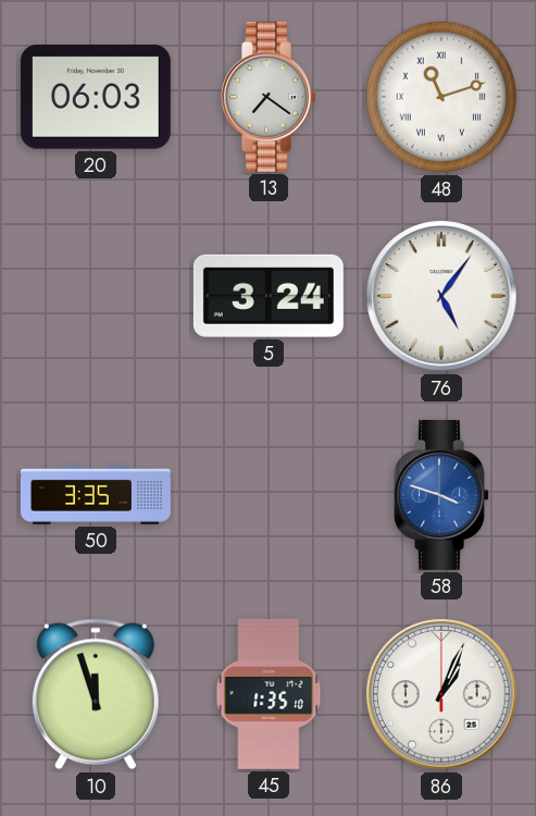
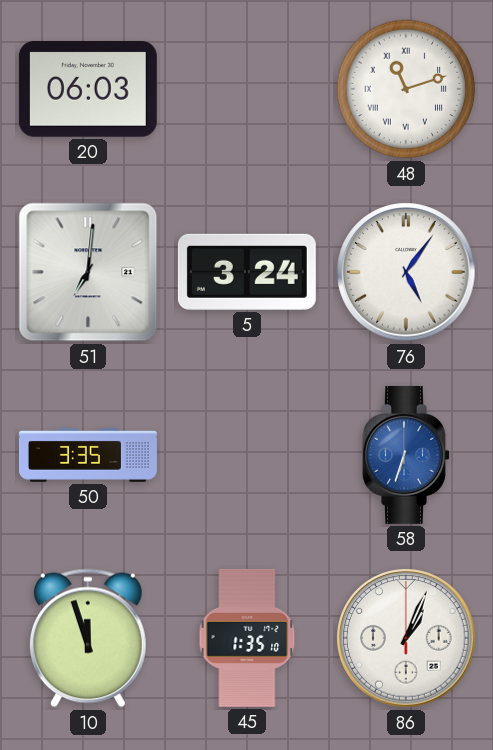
13: 7:21 -> none
51: none -> 7:01
58: 3:48 -> 6:33
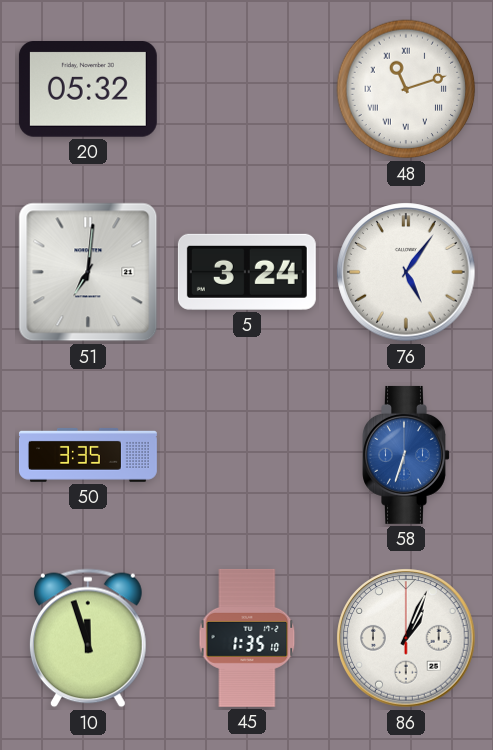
20: 06:03 -> 05:32
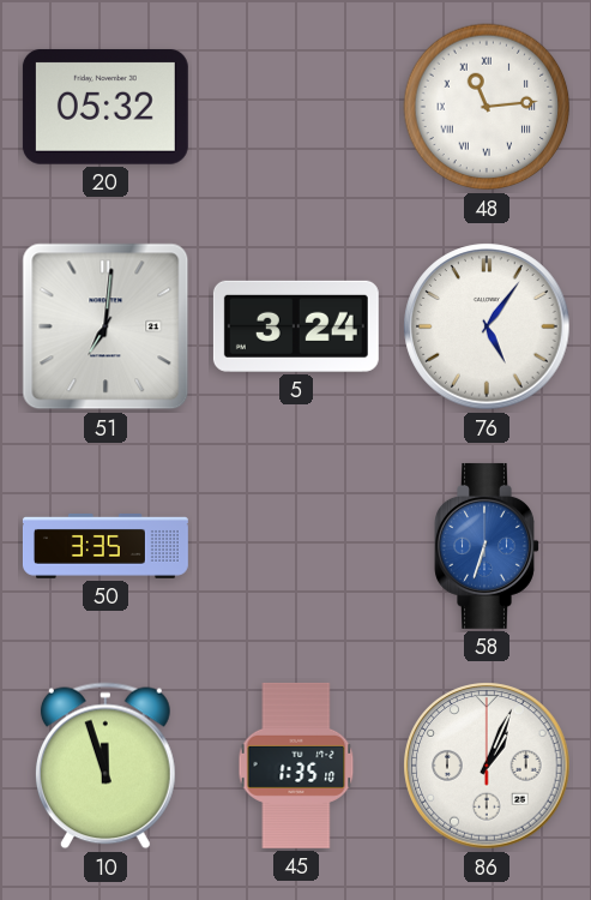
48: 11:12 -> 11:14
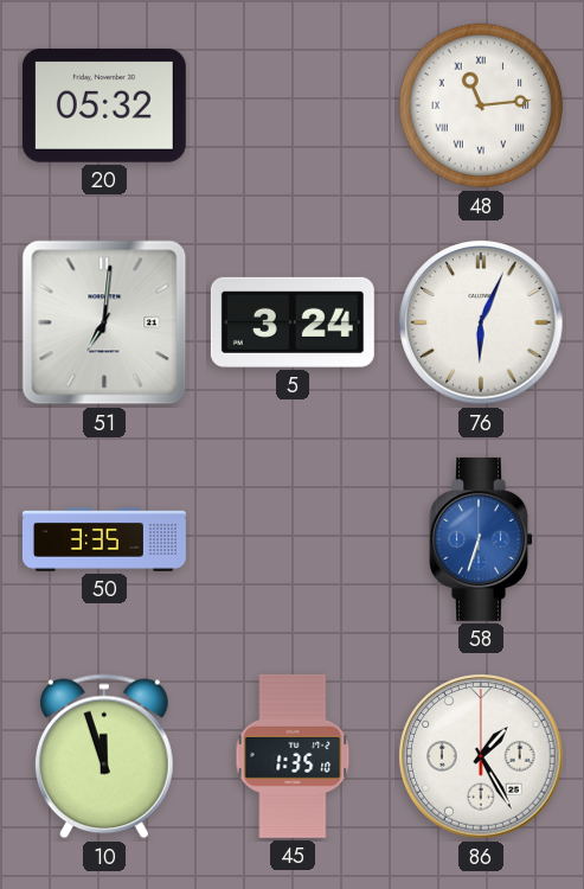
76: 5:06 -> 6:04
86: 1:04 -> 1:25
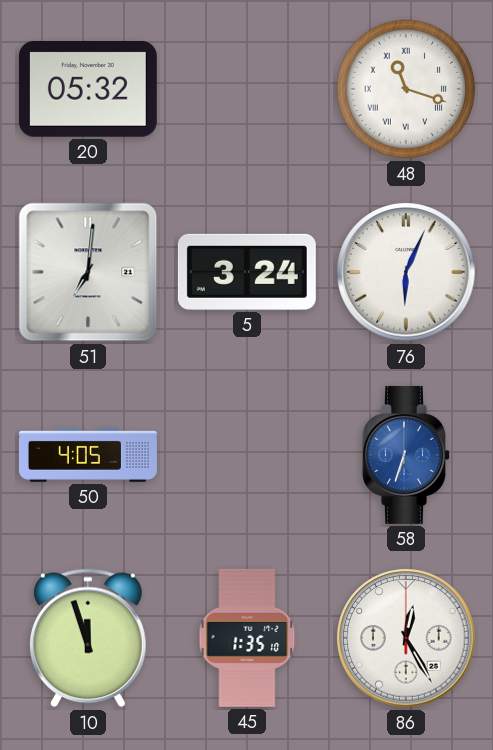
48: 11:14 -> 11:18
50: 3:35 -> 4:05
86: 1:25 -> 12:25
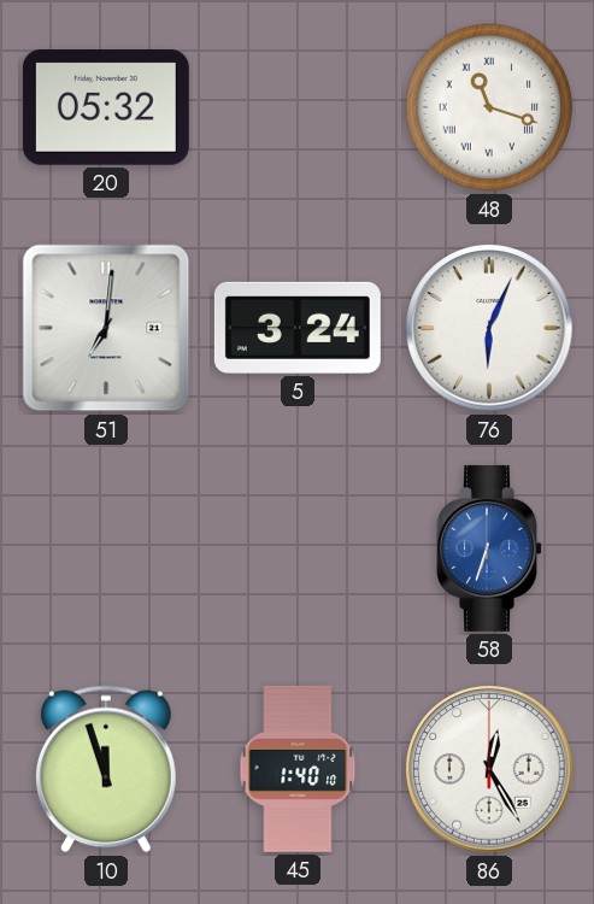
50: 4:05 -> none
45: 1:35 -> 1:40
